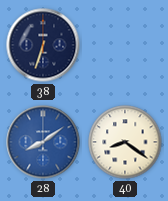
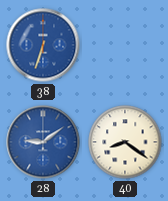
38 dial: navy -> blue
28: 8:09 -> 9:09
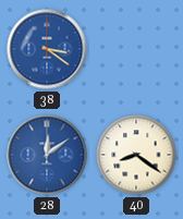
38: 6:33 -> 3:21
28: 9:09 -> 12:09
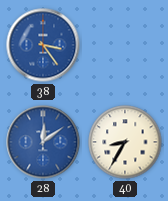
38: 3:21 -> 3:24
40: 8:21 -> 8:35
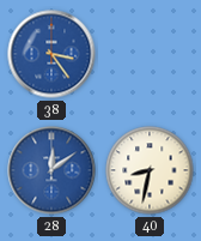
40: 8:35 -> 8:32
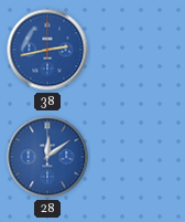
38: 3:24 -> 2:43
40: 8:32 -> none
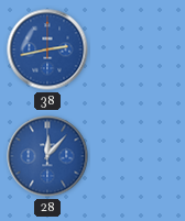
28: 12:09 -> 12:07
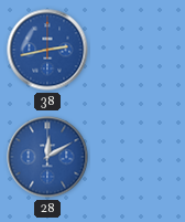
28: 12:07 -> 12:10
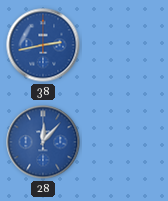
28: 12:10 -> 12:07
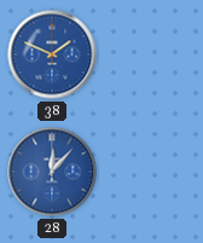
38: 2:43 -> 1:49
